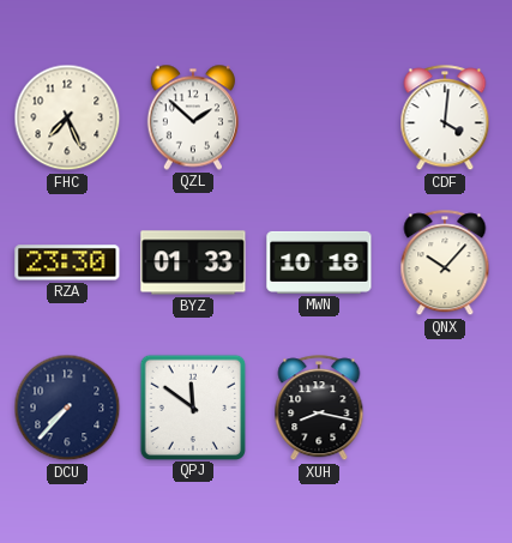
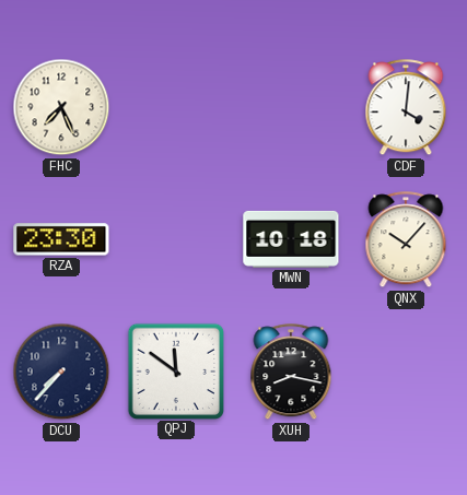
QZL: 1:52 -> none
BYZ: 01:33 -> none
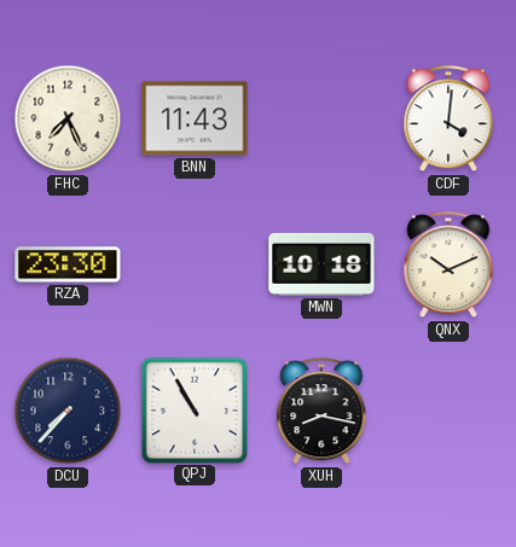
BNN: none -> 11:43
QNX: 10:07 -> 10:11
QPJ: 11:51 -> 10:55
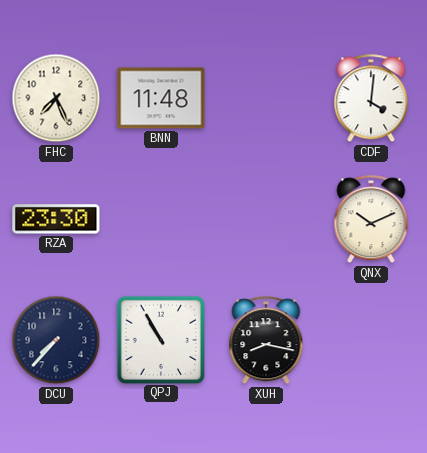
BNN: 11:43 -> 11:48
MWN: 10:18 -> none
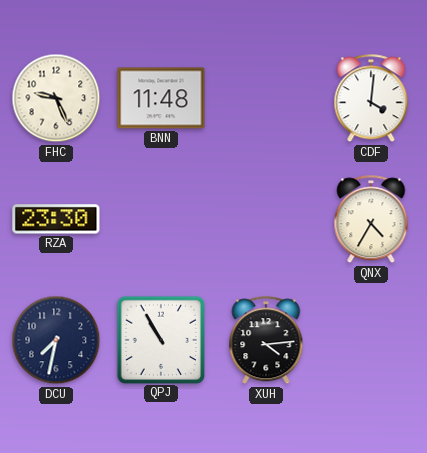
FHC: 7:26 -> 9:26
QNX: 10:11 -> 4:35
DCU: 7:37 -> 7:32
XUH: 8:17 -> 4:14
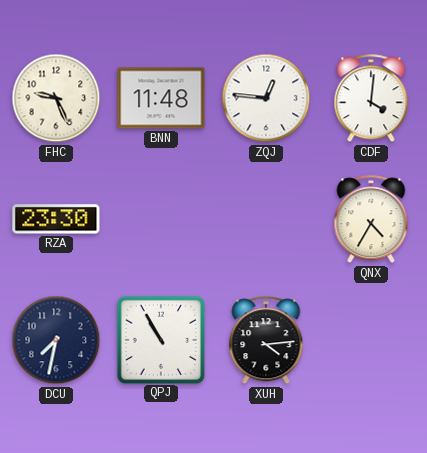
ZQJ: none -> 12:46
